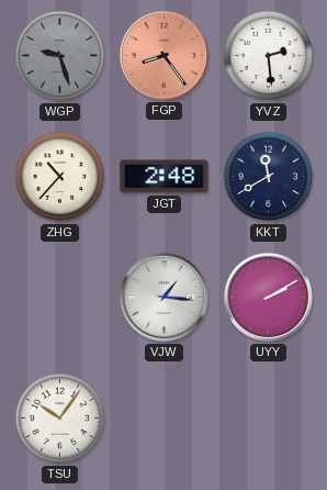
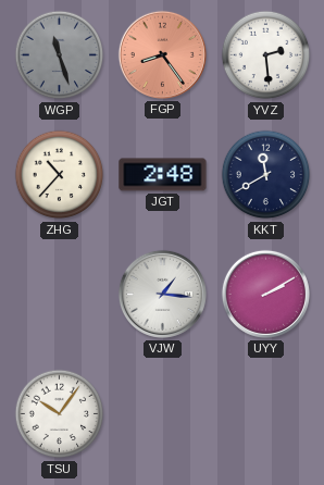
WGP: 9:27 -> 11:27
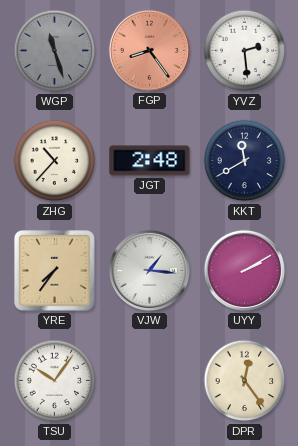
YRE: none -> 7:36
DPR: none -> 12:24
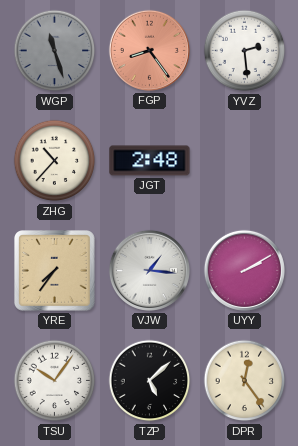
KKT: 11:40 -> none
TZP: none -> 5:08
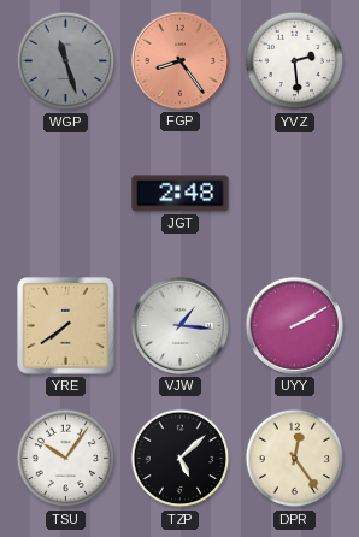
ZHG: 10:37 -> none
YRE: 7:36 -> 7:39
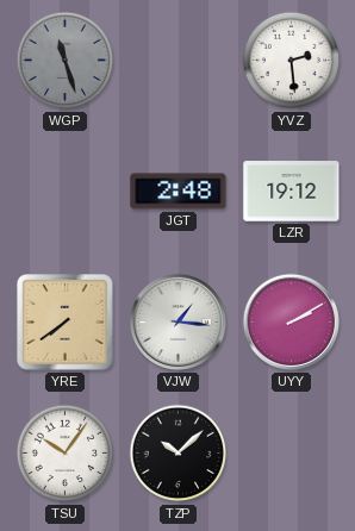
FGP: 8:24 -> none
LZR: none -> 19:12
TZP: 5:08 -> 10:08
DPR: 12:24 -> none
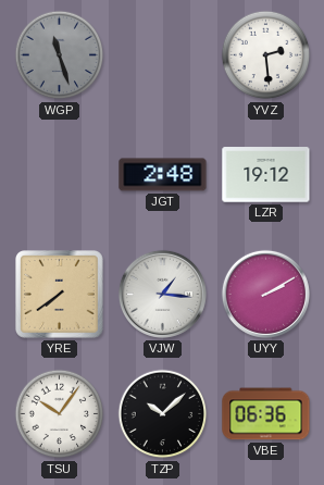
VBE: none -> 06:36
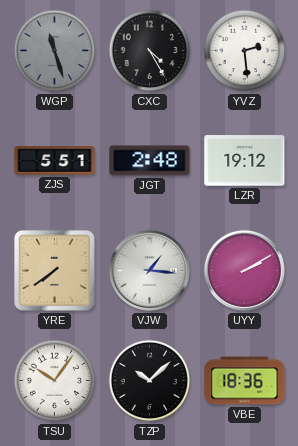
CXC: none -> 4:25
ZJS: none -> 5:51
VBE: 06:36 -> 18:36
